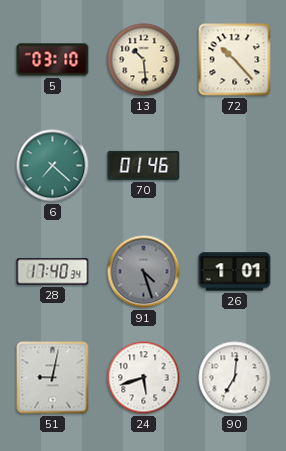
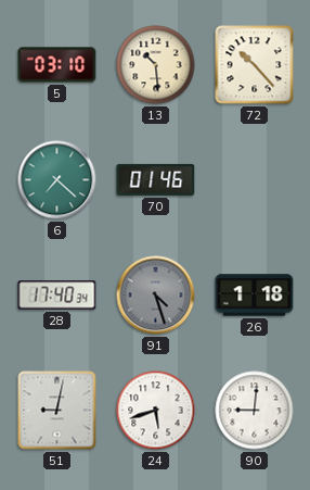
26: 1:01 -> 1:18
90: 7:01 -> 9:01
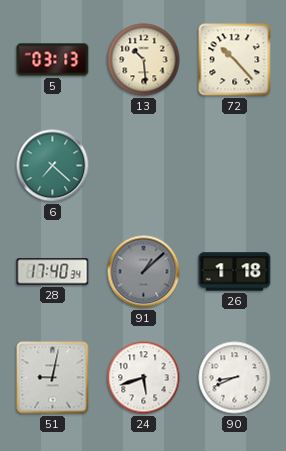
5: 03:10 -> 03:13
70: 01:46 -> none
91: 4:27 -> 1:08
90: 9:01 -> 8:41
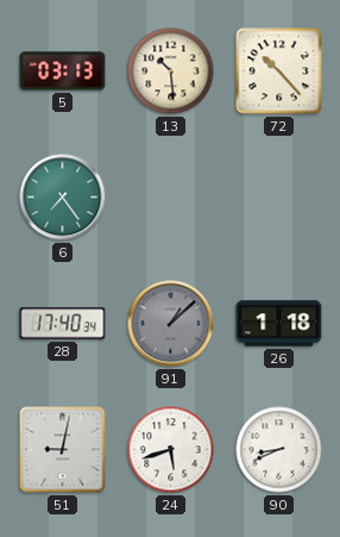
6: 7:22 -> 7:24
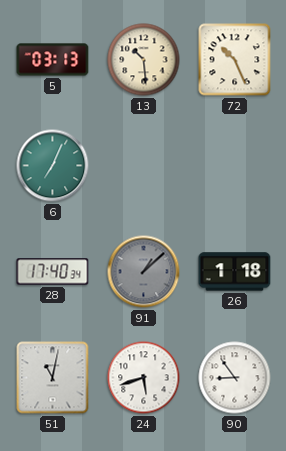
72: 10:23 -> 10:26
6: 7:24 -> 7:04
51: 9:02 -> 11:02
90: 8:41 -> 8:54
